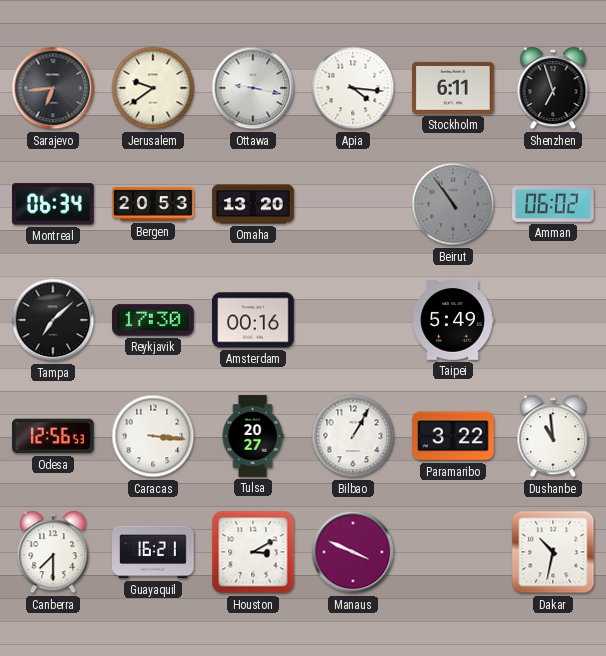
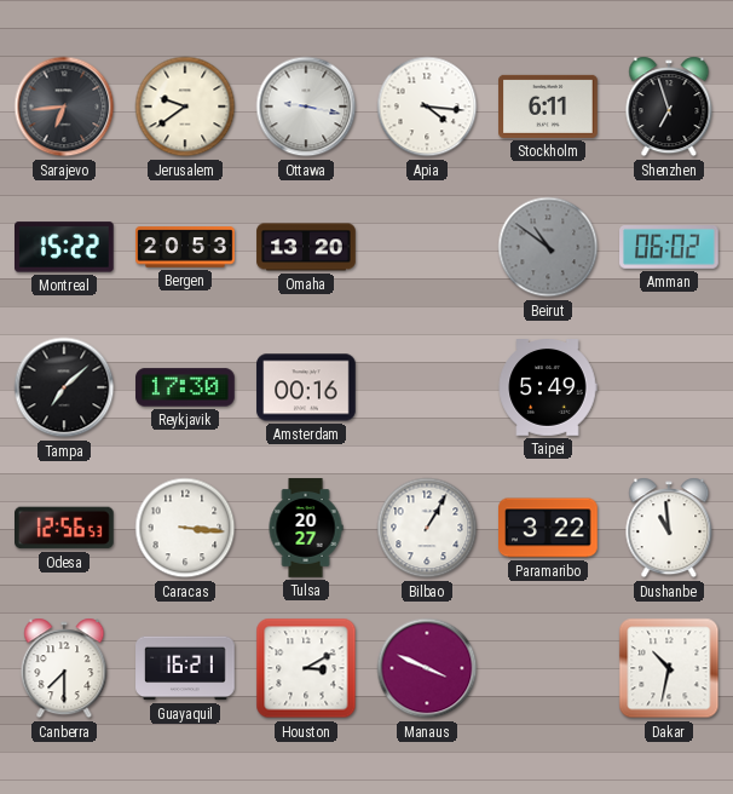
Montreal: 06:34 -> 15:22
Beirut: 10:54 -> 10:51
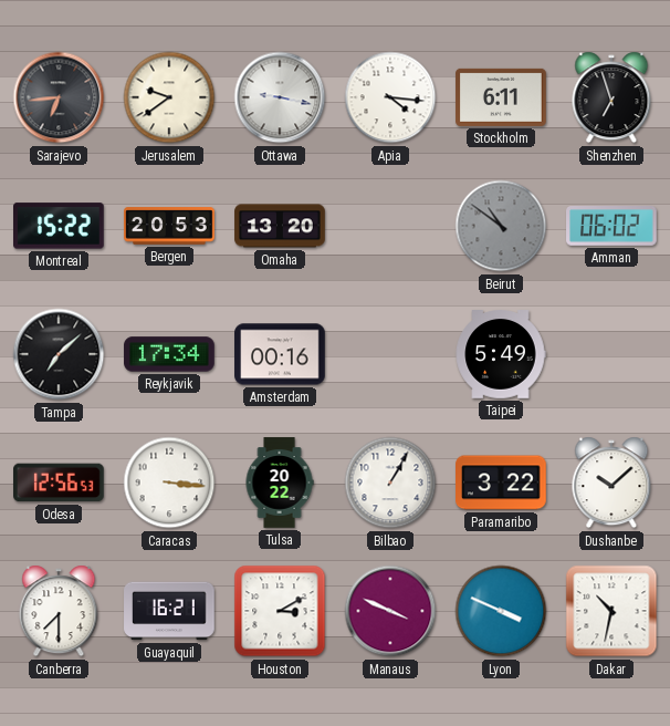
Reykjavik: 17:30 -> 17:34
Tulsa: 20:27 -> 20:22
Dushanbe: 10:59 -> 10:08
Lyon: none -> 3:49
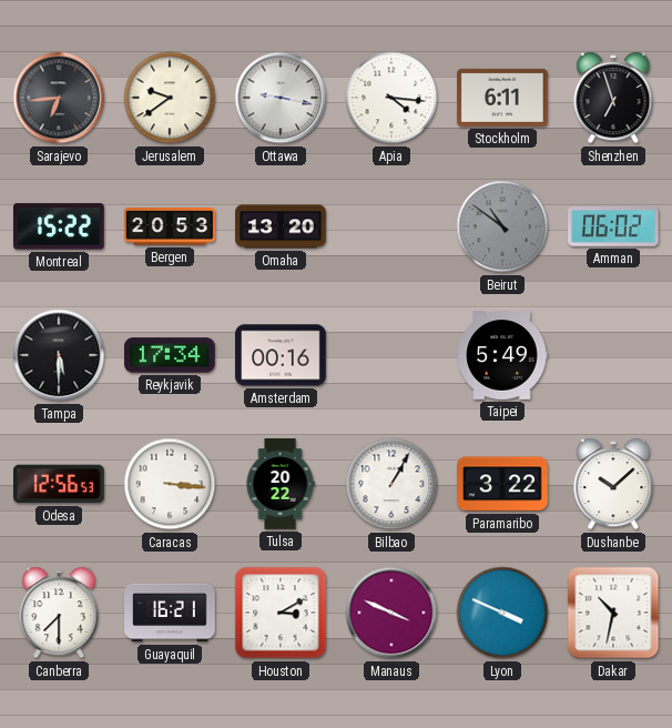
Tampa: 7:08 -> 5:30
